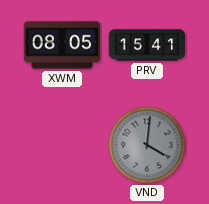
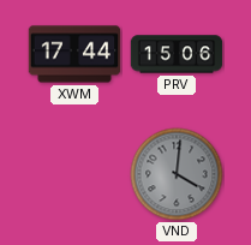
XWM: 08:05 -> 17:44
PRV: 15:41 -> 15:06
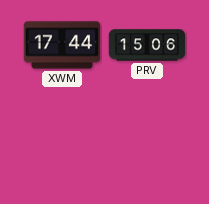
VND: 4:01 -> none
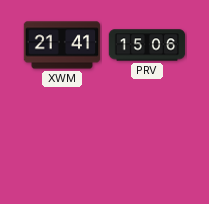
XWM: 17:44 -> 21:41
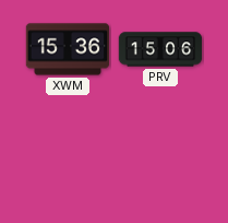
XWM: 21:41 -> 15:36
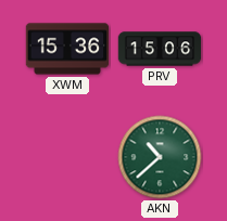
AKN: none -> 10:38
